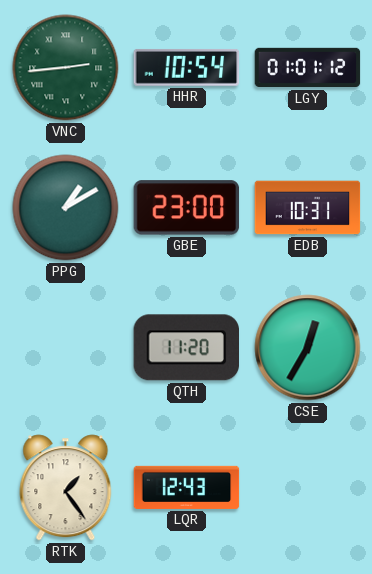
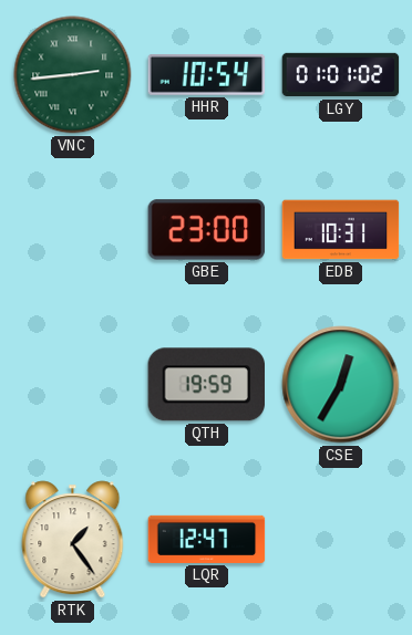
LGY: 01:01:12 -> 01:01:02
PPG: 1:10 -> none
QTH: 11:20 -> 19:59
LQR: 12:43 -> 12:47
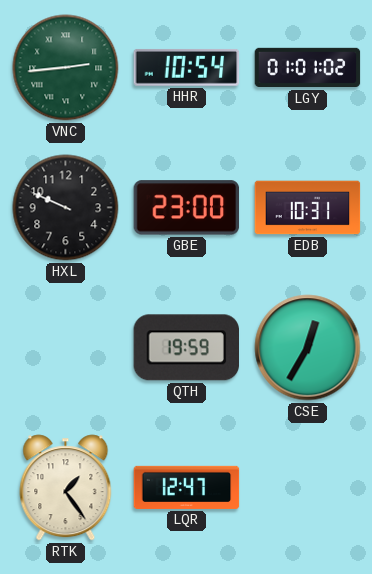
HXL: none -> 9:49
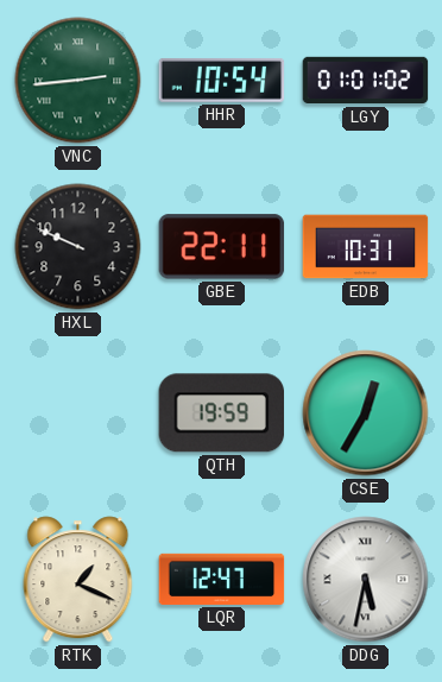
GBE: 23:00 -> 22:11
RTK: 1:24 -> 1:19
DDG: none -> 5:32
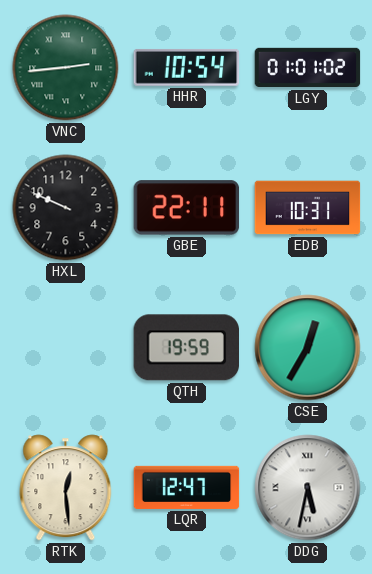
RTK: 1:19 -> 12:29
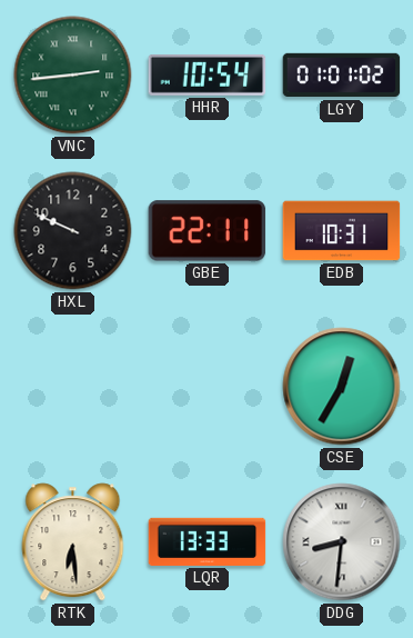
QTH: 19:59 -> none
RTK: 12:29 -> 6:29
LQR: 12:47 -> 13:33
DDG: 5:32 -> 8:31
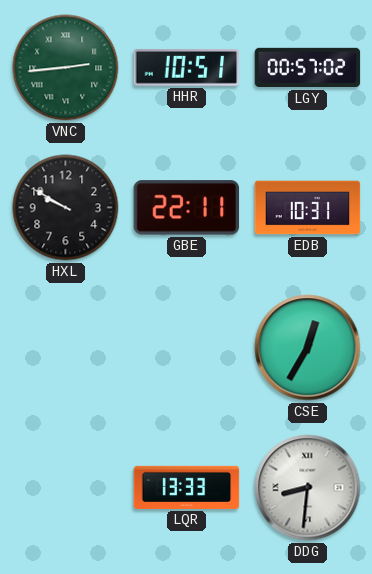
HHR: 10:54 -> 10:51
LGY: 01:01 -> 00:57
HXL: 9:49 -> 9:50
RTK: 6:29 -> none
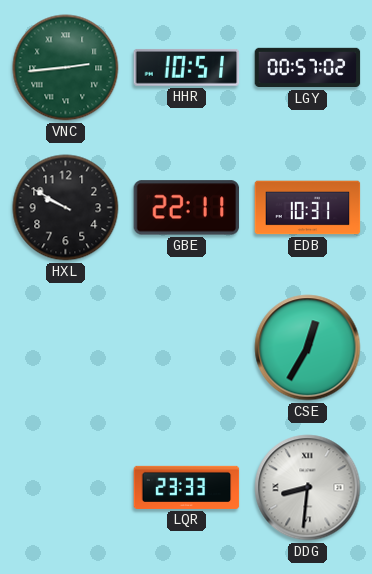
LQR: 13:33 -> 23:33
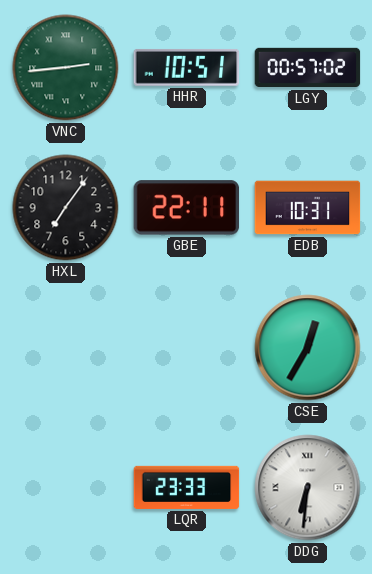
HXL: 9:50 -> 7:06
DDG: 8:31 -> 6:31
